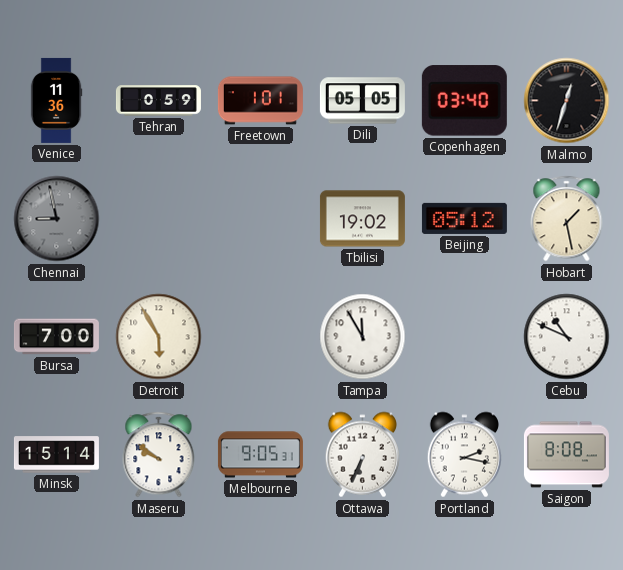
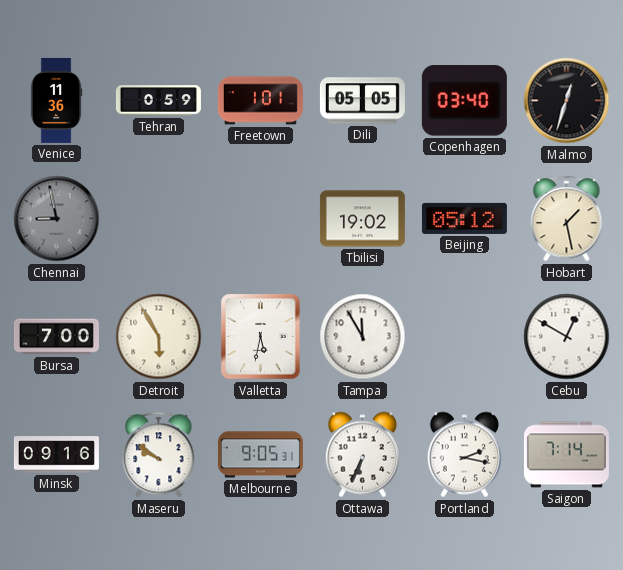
Valletta: none -> 5:32
Cebu: 10:49 -> 12:50
Minsk: 15:14 -> 09:16
Saigon: 8:08 -> 7:14
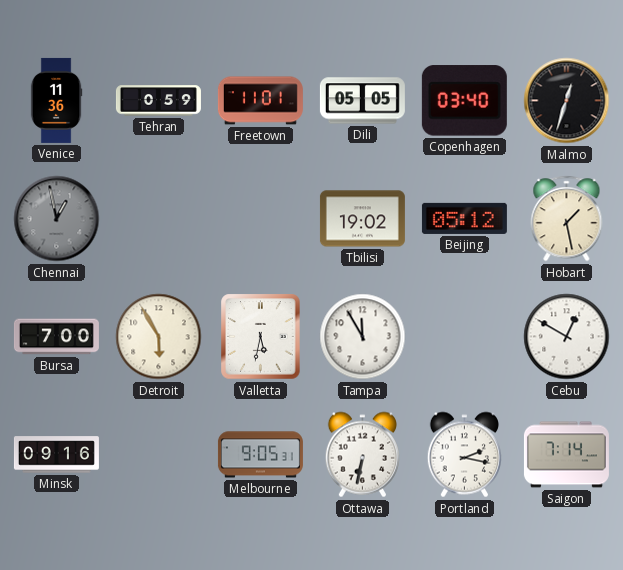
Freetown: 1:01 -> 11:01
Chennai: 8:58 -> 12:58
Maseru: 9:51 -> none
Ottawa: 6:34 -> 6:32
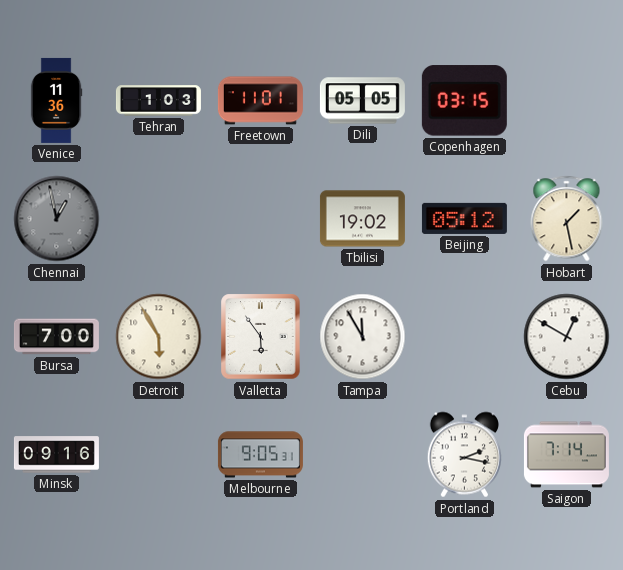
Tehran: 0:59 -> 1:03
Copenhagen: 03:40 -> 03:15
Malmo: 12:33 -> none
Valletta: 5:32 -> 5:54
Ottawa: 6:32 -> none
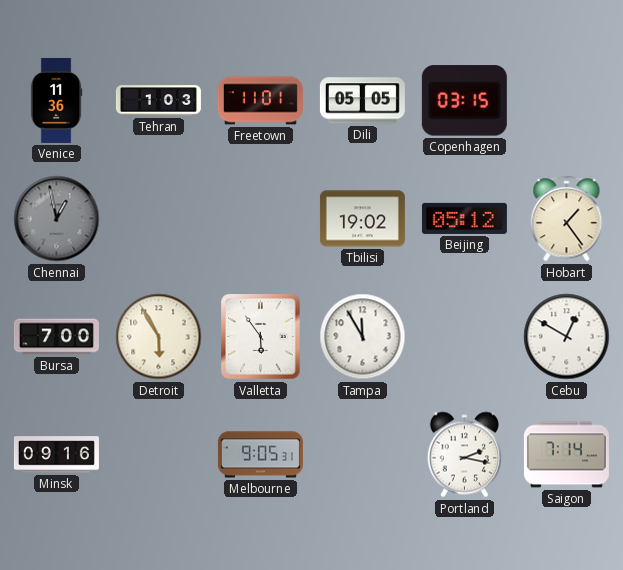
Hobart: 1:28 -> 1:24
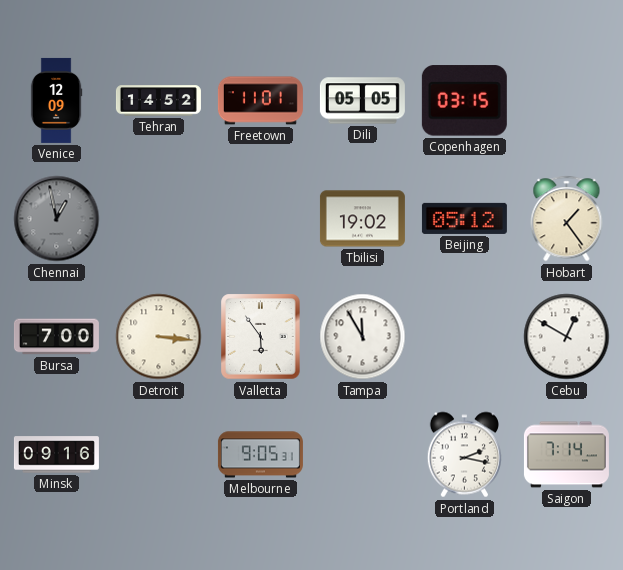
Venice: 11:36 -> 12:09
Tehran: 1:03 -> 14:52
Detroit: 5:55 -> 3:16
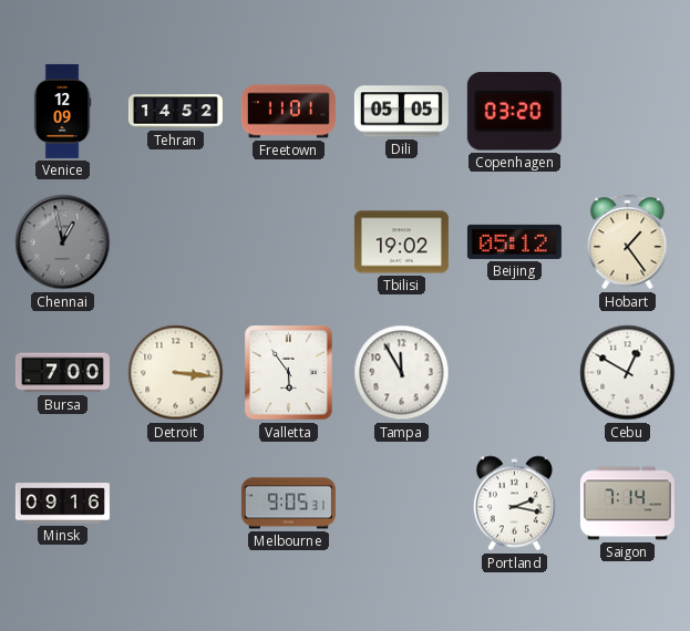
Copenhagen: 03:15 -> 03:20
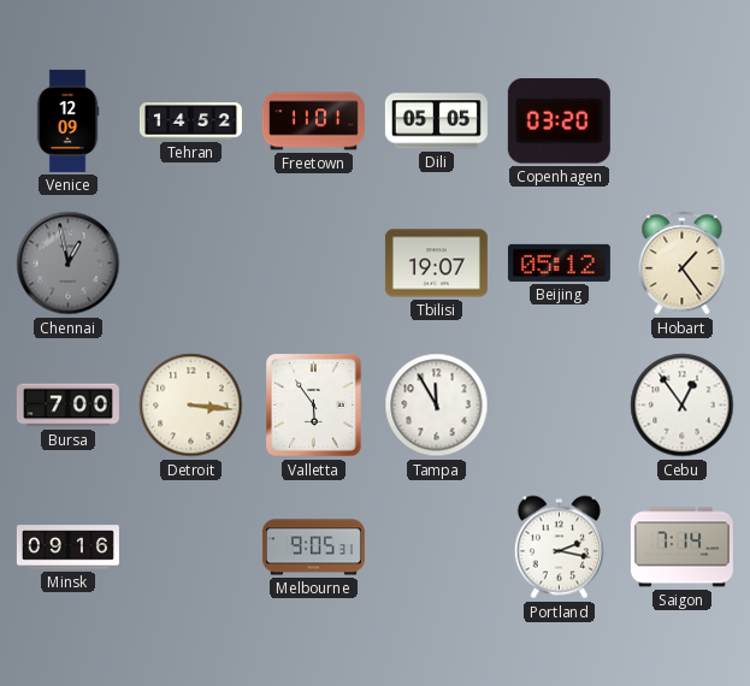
Tbilisi: 19:02 -> 19:07
Cebu: 12:50 -> 12:54
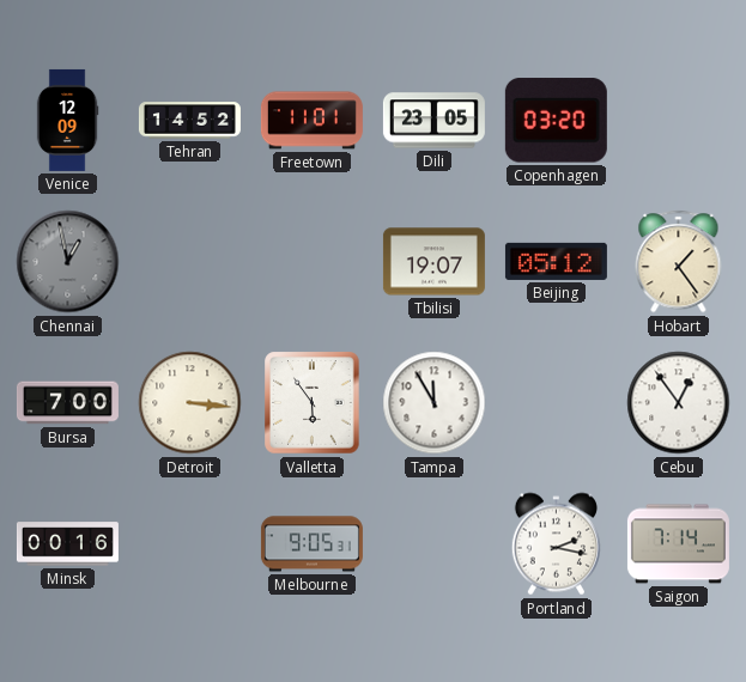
Dili: 05:05 -> 23:05
Minsk: 09:16 -> 00:16
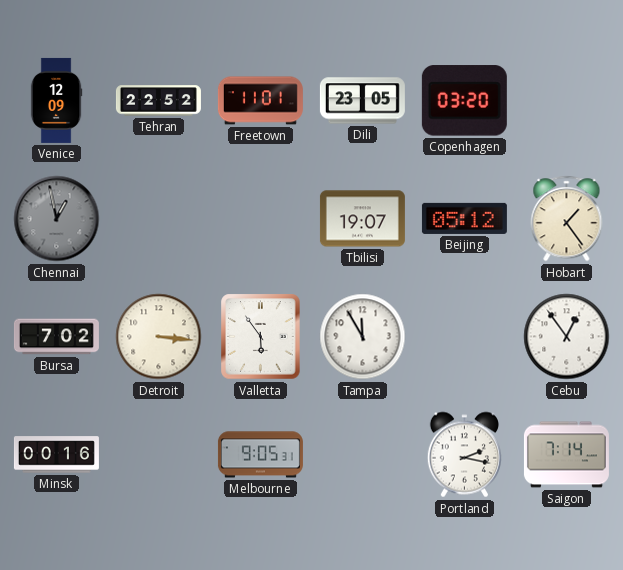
Tehran: 14:52 -> 22:52
Bursa: 7:00 -> 7:02
